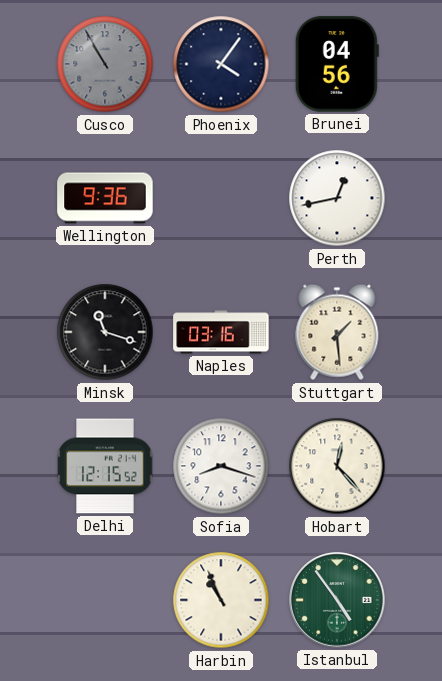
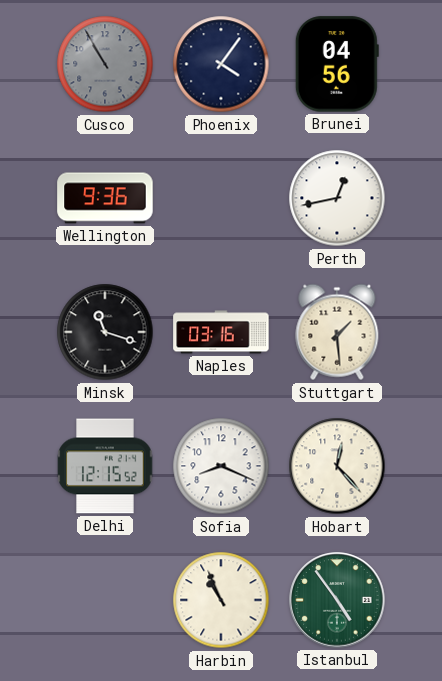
Sofia: 8:18 -> 8:19
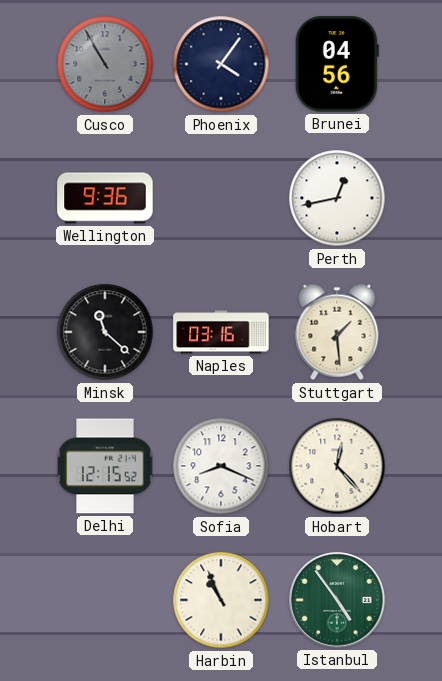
Minsk: 11:18 -> 11:22
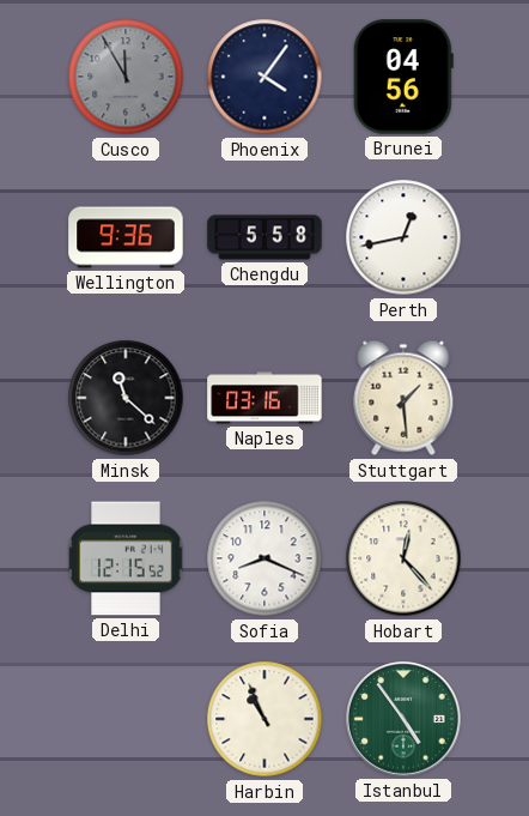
Cusco: 10:55 -> 11:55
Chengdu: none -> 5:58
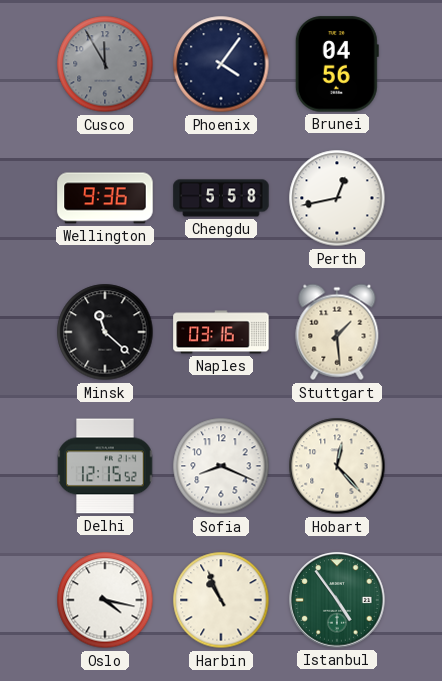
Oslo: none -> 4:17
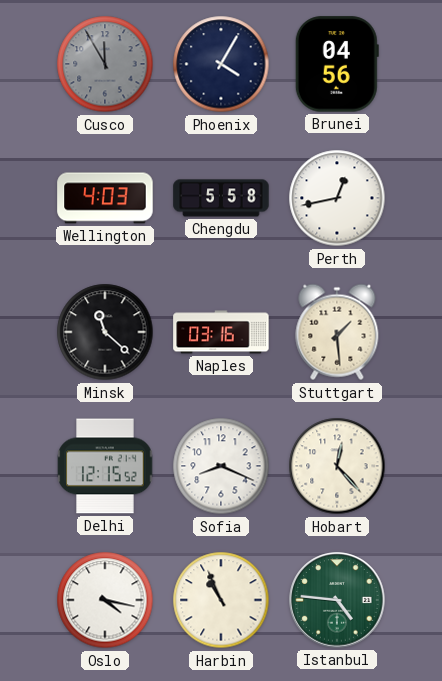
Phoenix: 4:06 -> 4:05
Wellington: 9:36 -> 4:03
Istanbul: 4:54 -> 4:46
